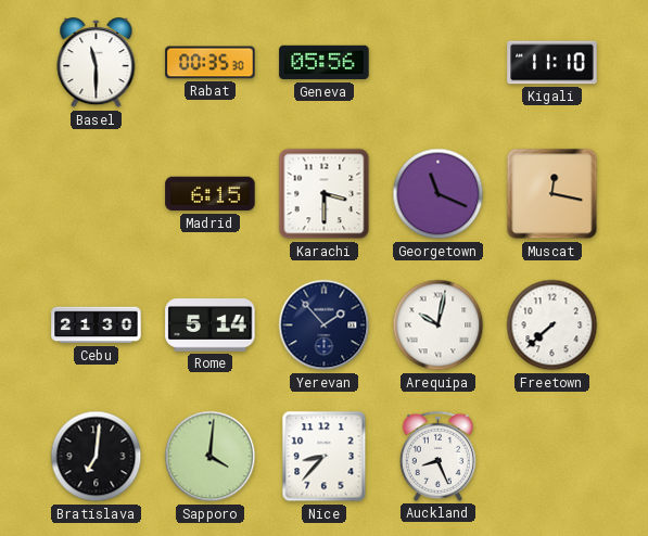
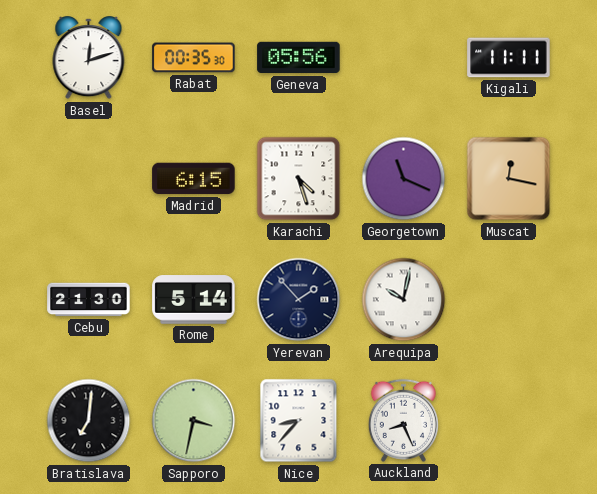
Basel: 11:30 -> 12:12
Kigali: 11:10 -> 11:11
Karachi: 3:30 -> 4:27
Freetown: 7:38 -> none
Sapporo: 4:01 -> 3:32
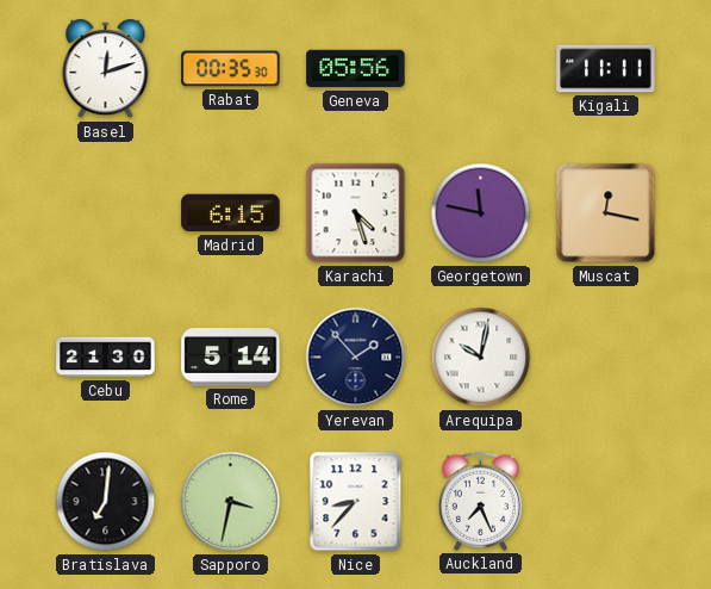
Georgetown: 11:19 -> 11:47
Auckland: 8:26 -> 7:26
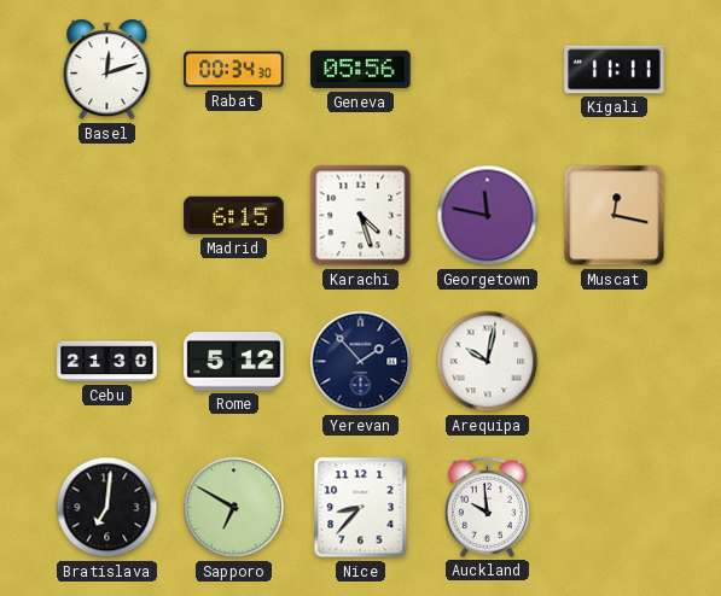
Rabat: 00:35 -> 00:34
Rome: 5:14 -> 5:12
Sapporo: 3:32 -> 6:50
Auckland: 7:26 -> 9:59
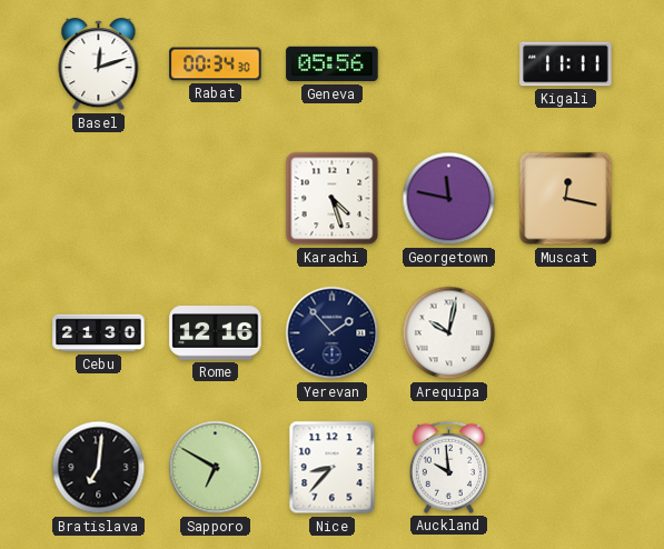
Madrid: 6:15 -> none
Rome: 5:12 -> 12:16
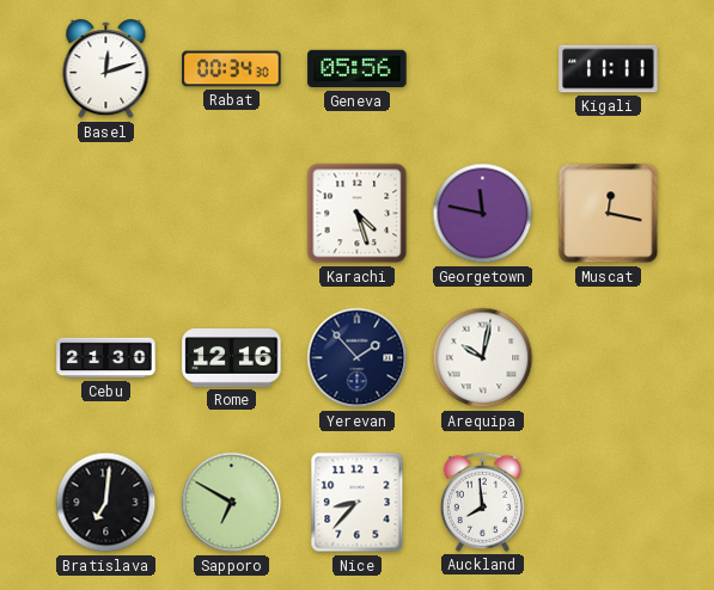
Auckland: 9:59 -> 7:59
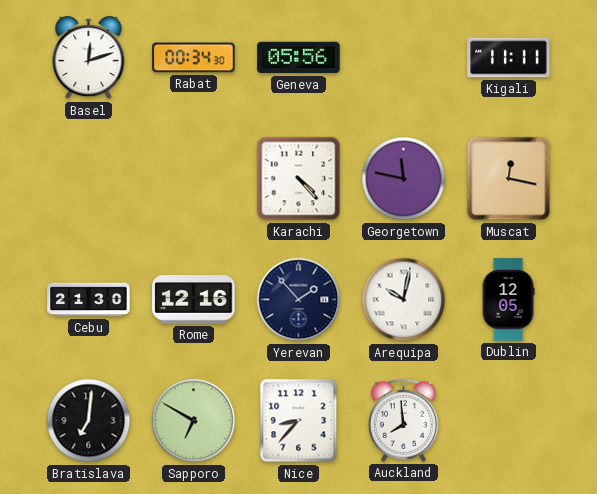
Karachi: 4:27 -> 4:23
Dublin: none -> 12:05
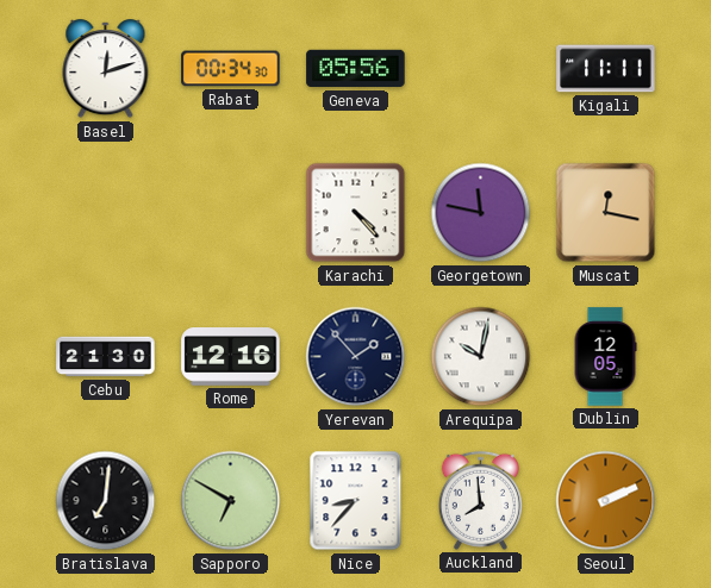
Seoul: none -> 2:11
